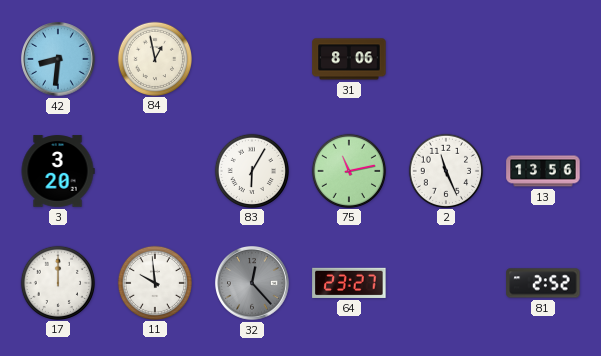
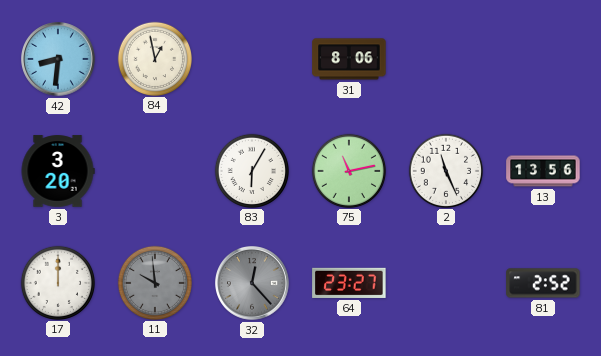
11 dial: white -> grey
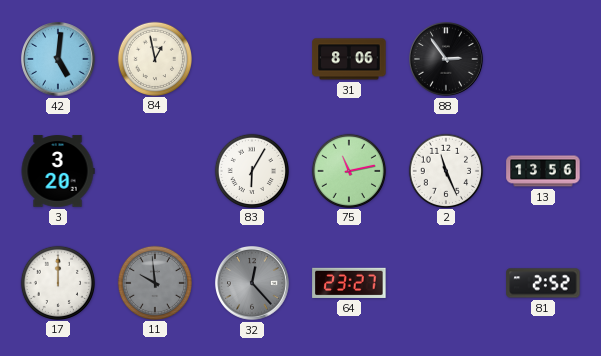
42: 8:31 -> 5:01
88: none -> 2:54
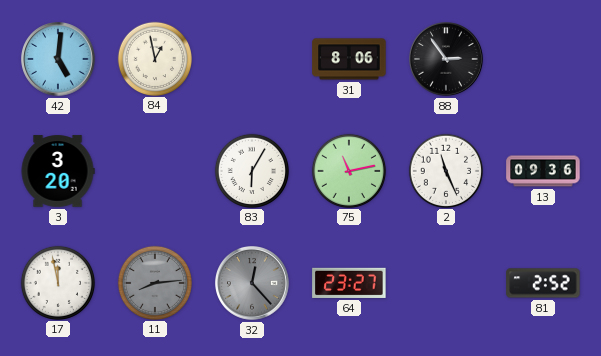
13: 13:56 -> 09:36
17: 12:00 -> 11:58
11: 9:59 -> 8:14
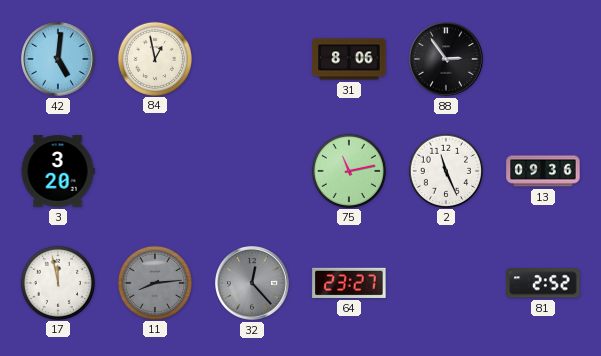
83: 6:05 -> none
